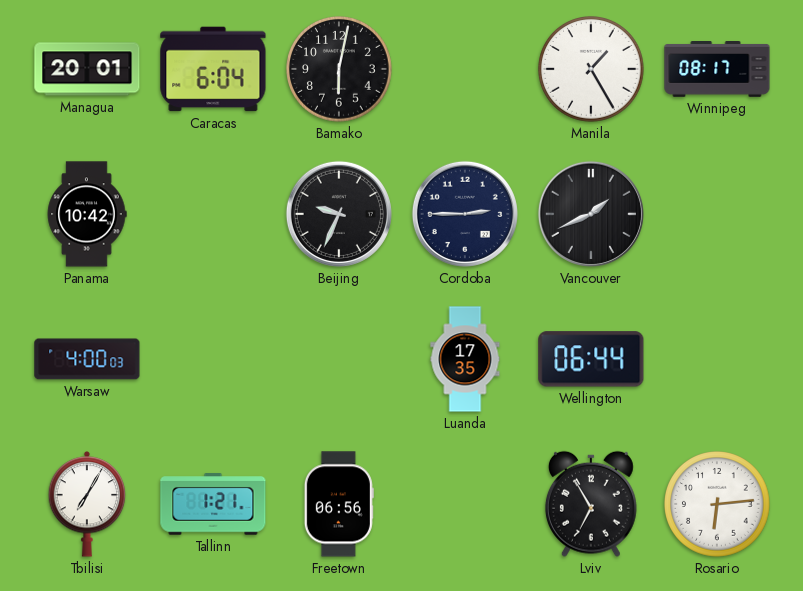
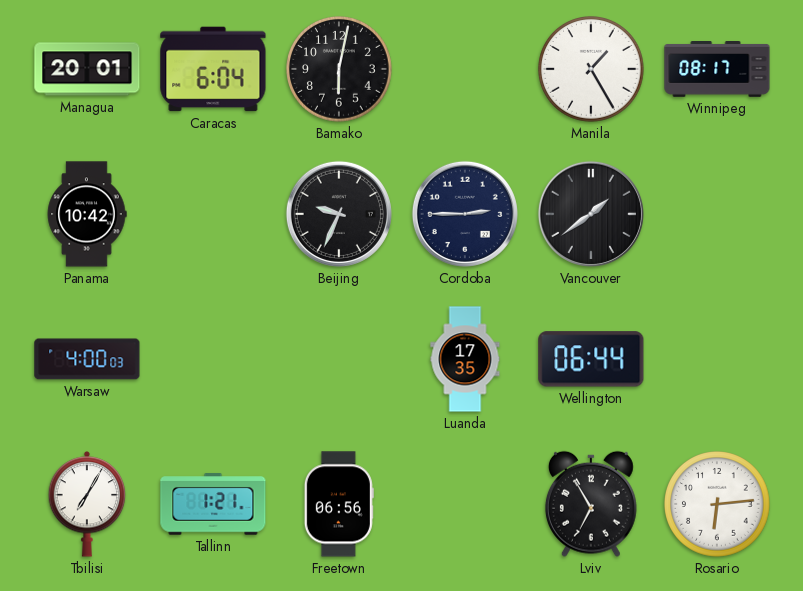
Vancouver: 1:41 -> 1:39
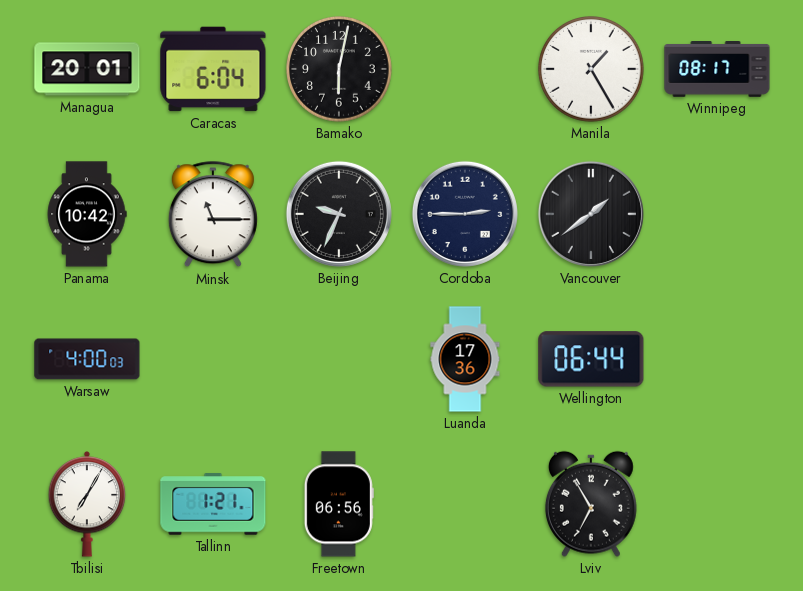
Minsk: none -> 11:15
Luanda: 17:35 -> 17:36
Rosario: 6:14 -> none
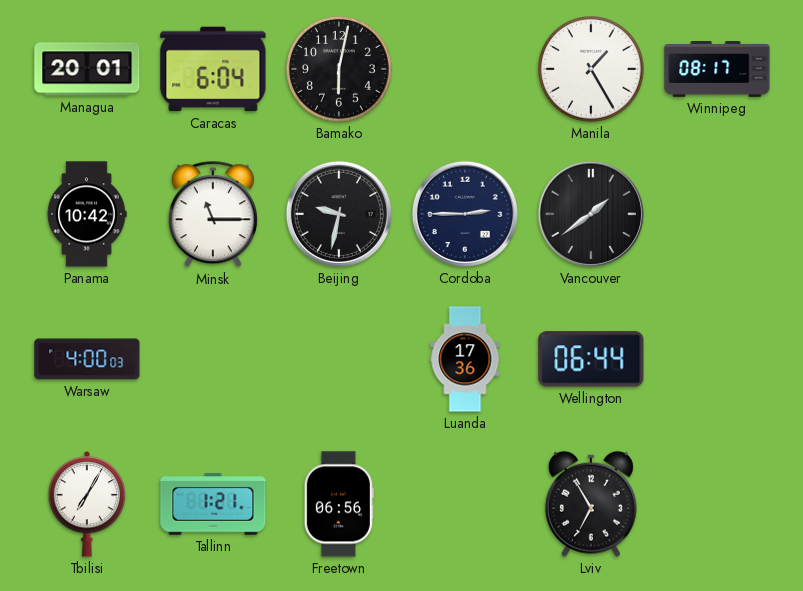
Beijing: 9:34 -> 9:32
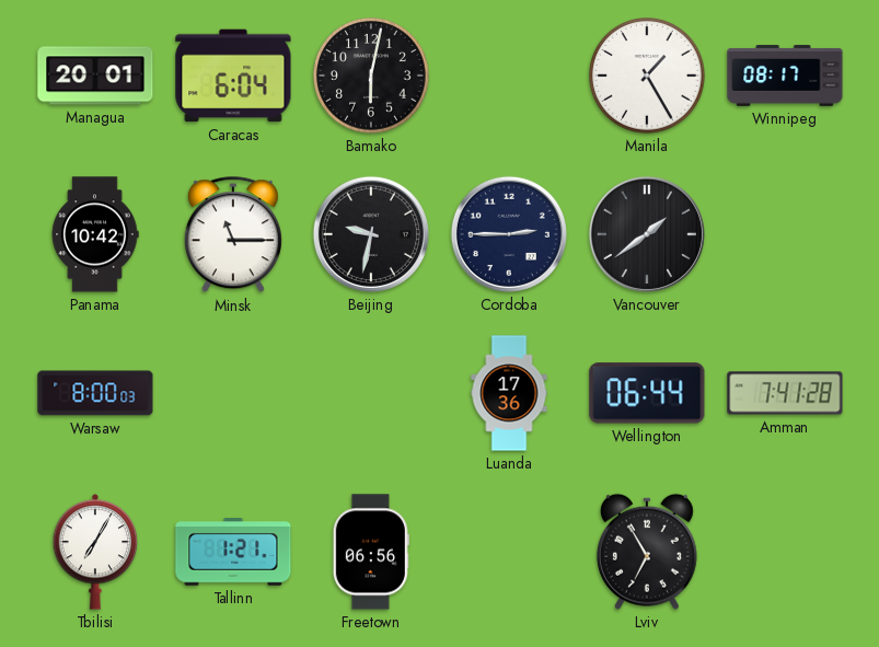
Warsaw: 4:00 -> 8:00
Amman: none -> 7:41
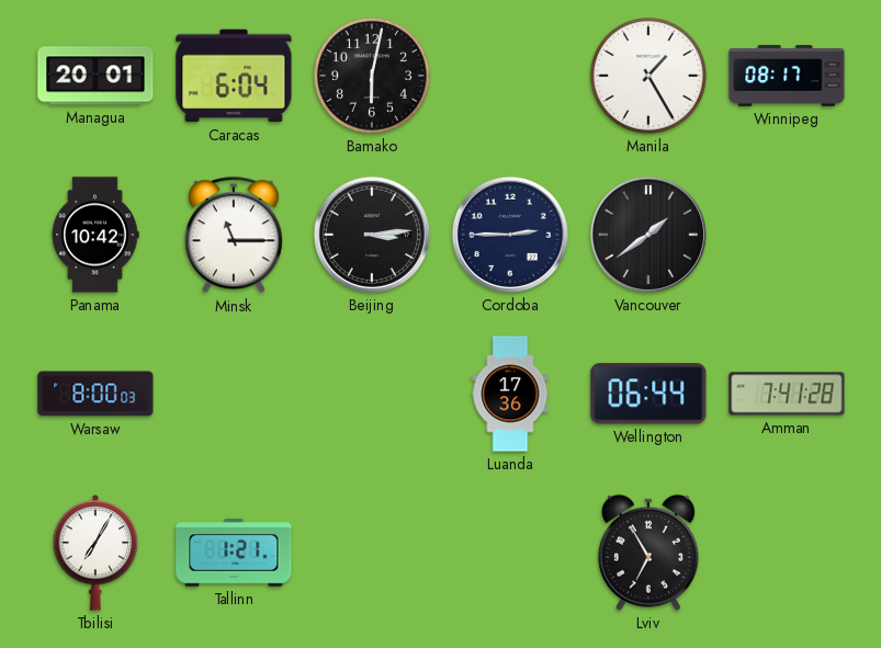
Beijing: 9:32 -> 3:14
Freetown: 06:56 -> none
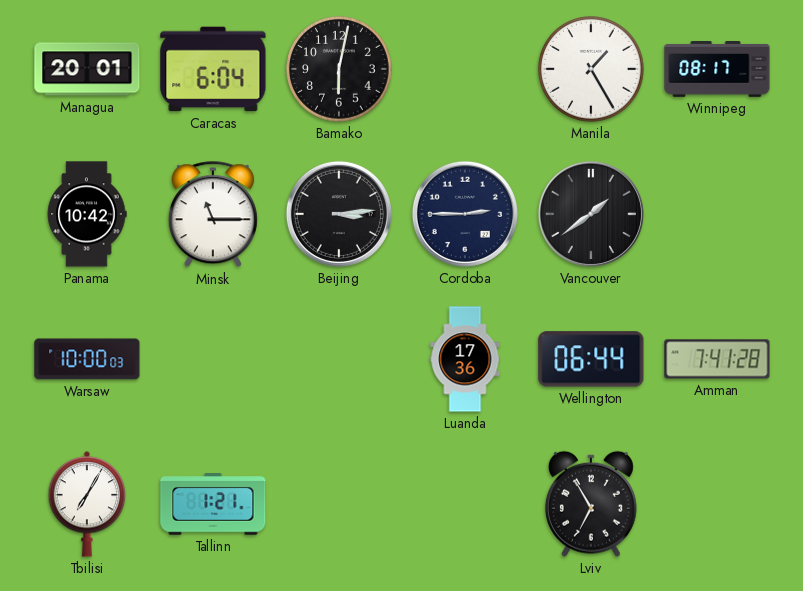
Warsaw: 8:00 -> 10:00
